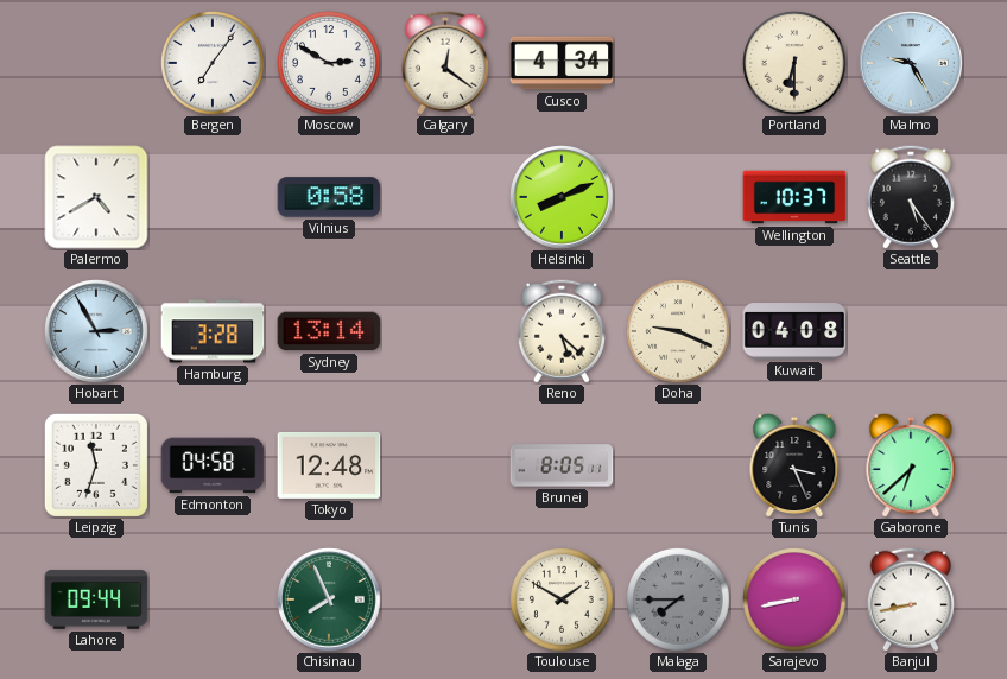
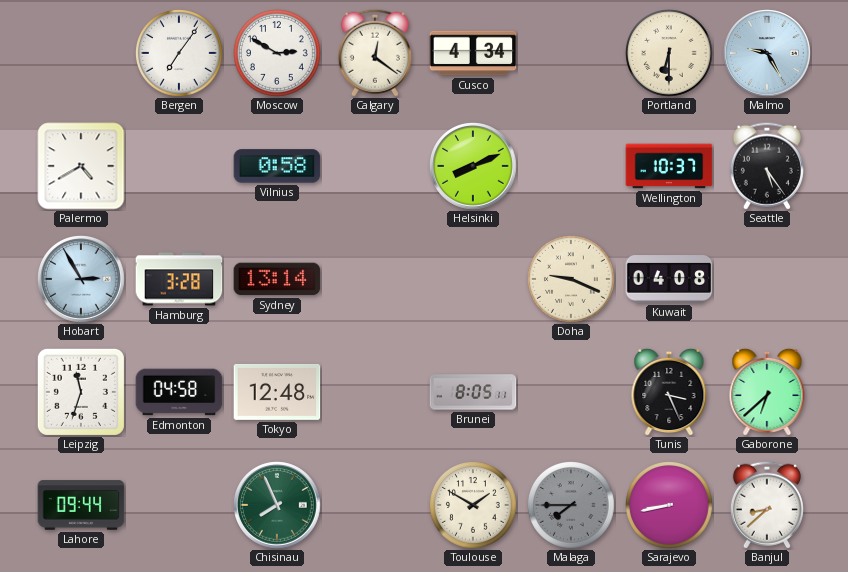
Reno: 5:22 -> none
Banjul: 8:43 -> 8:38
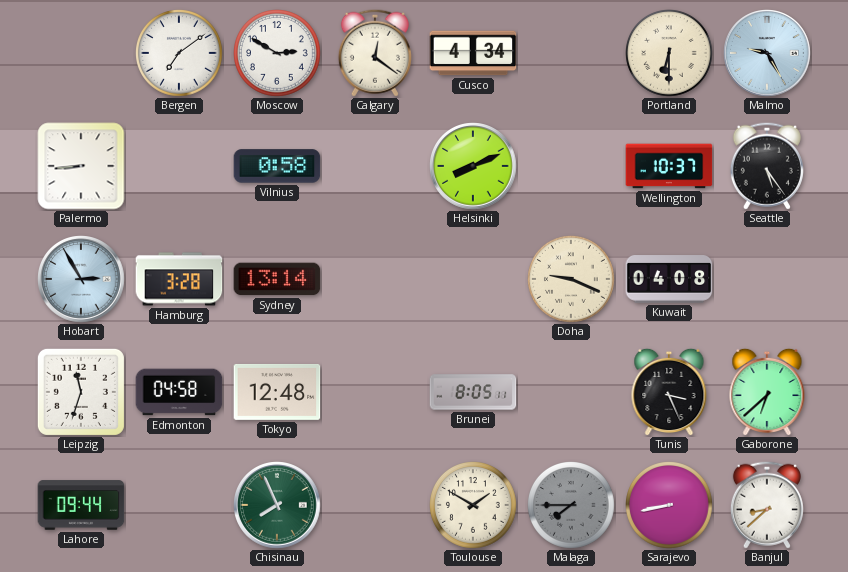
Bergen: 7:06 -> 7:09
Palermo: 4:40 -> 8:44
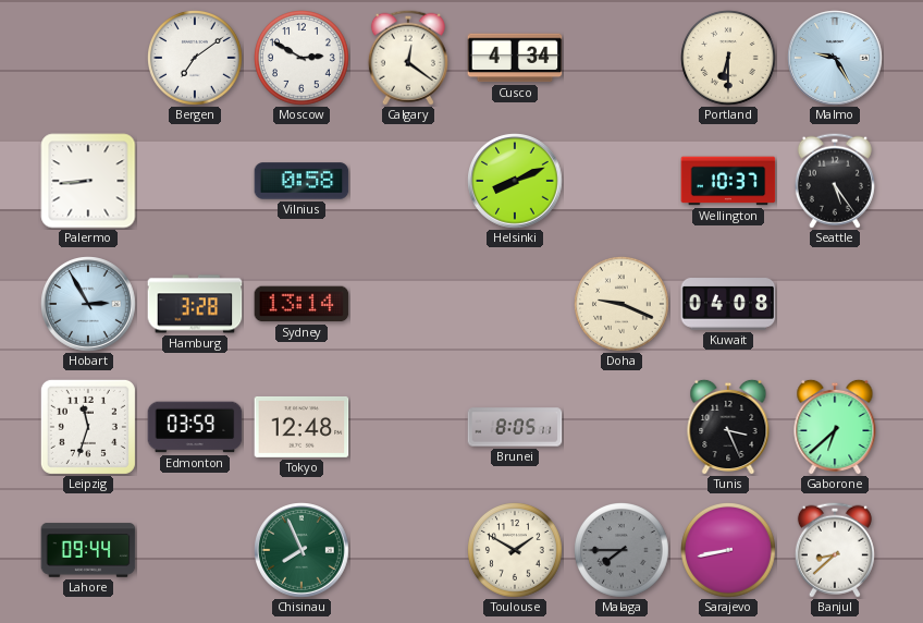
Edmonton: 04:58 -> 03:59
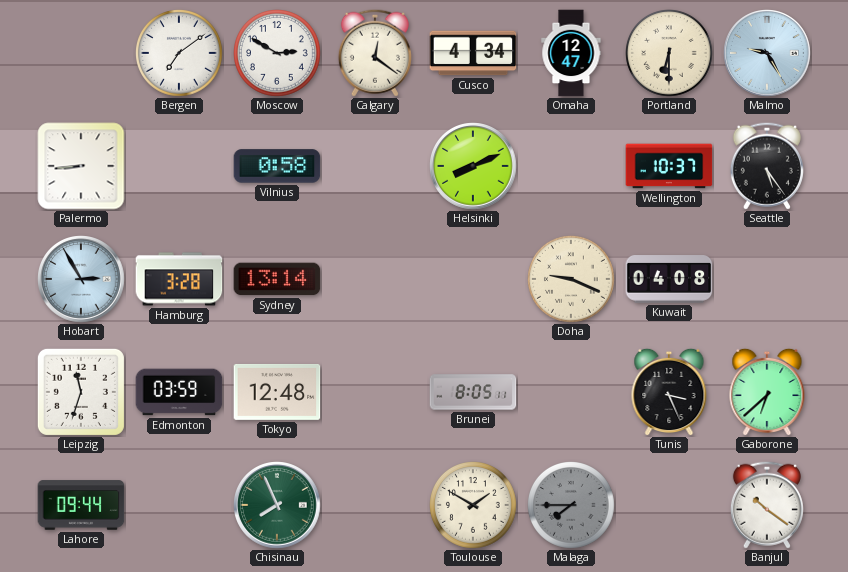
Omaha: none -> 12:47
Sarajevo: 8:43 -> none
Banjul: 8:38 -> 10:21
